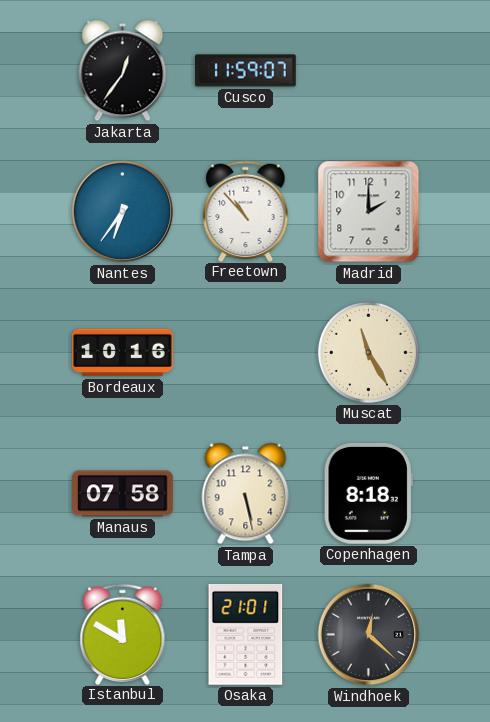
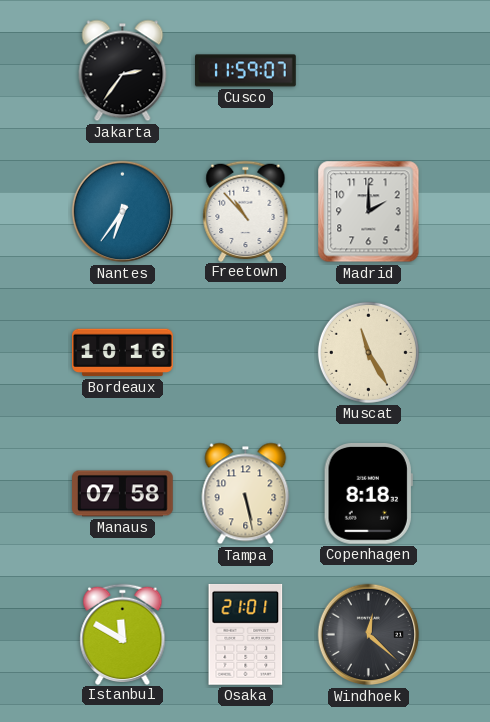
Jakarta: 12:36 -> 2:36
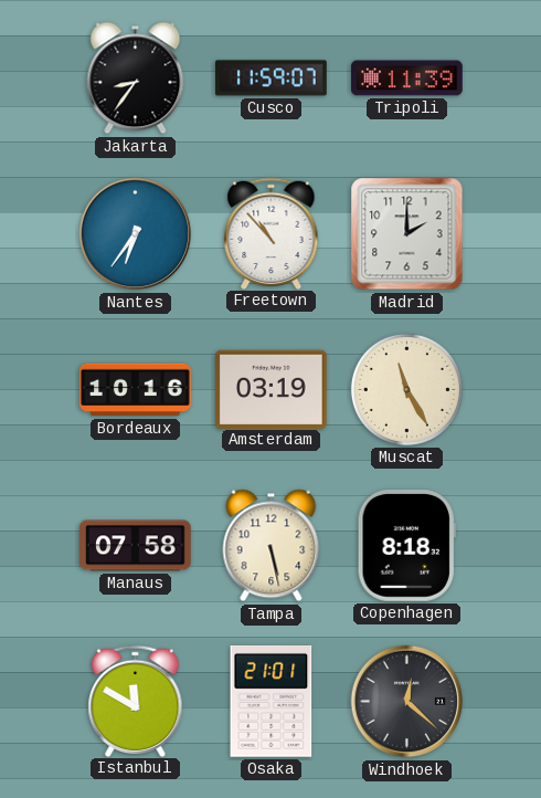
Jakarta: 2:36 -> 8:36
Tripoli: none -> 11:39
Amsterdam: none -> 03:19
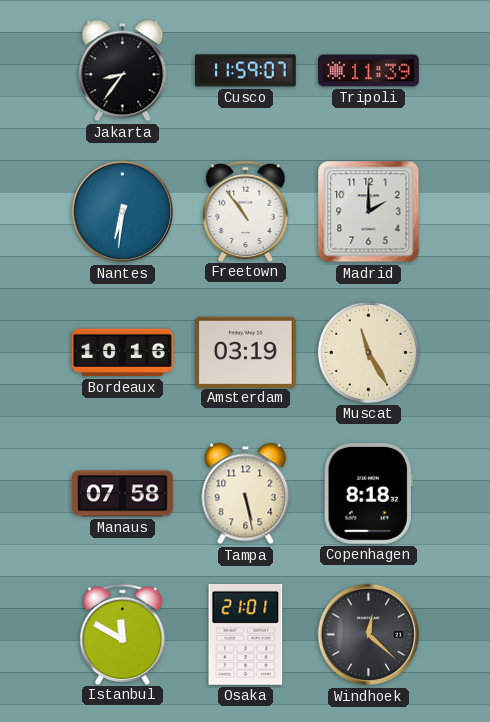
Nantes: 6:36 -> 6:31
Freetown: 10:53 -> 10:54
